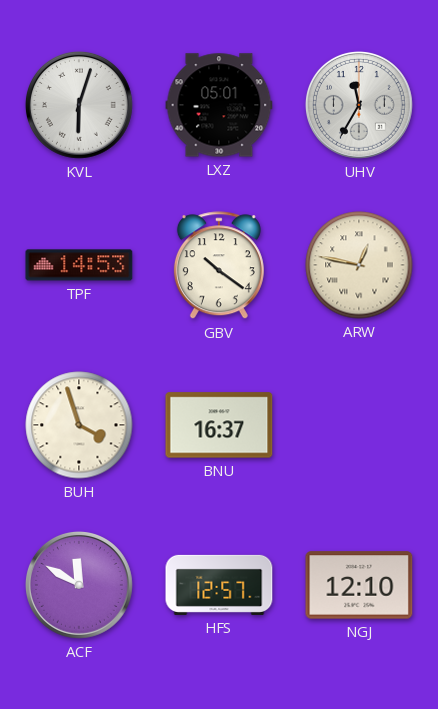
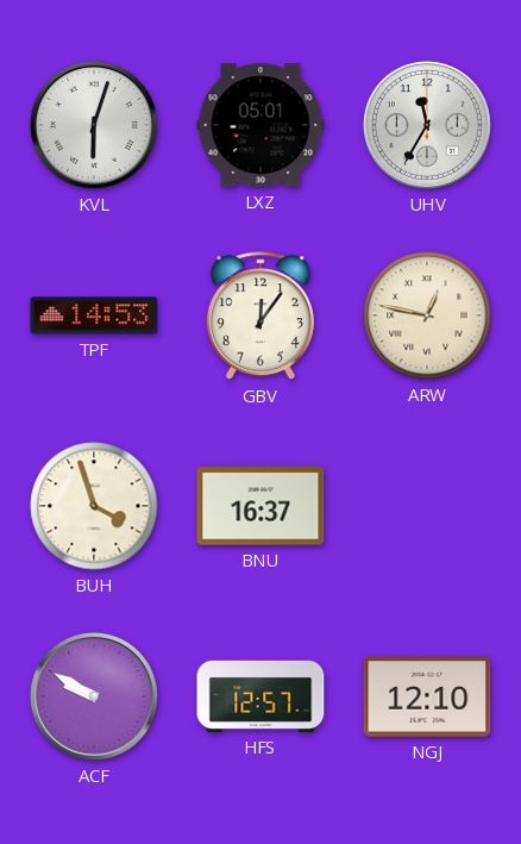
GBV: 10:21 -> 12:06
ACF: 11:50 -> 9:50
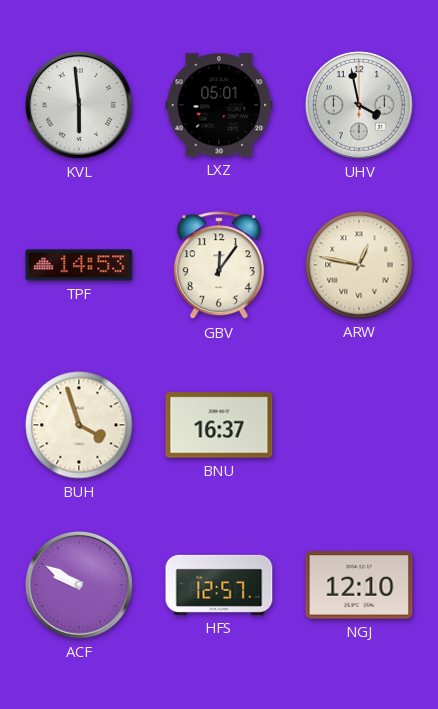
KVL: 6:03 -> 5:59
UHV: 11:35 -> 3:58
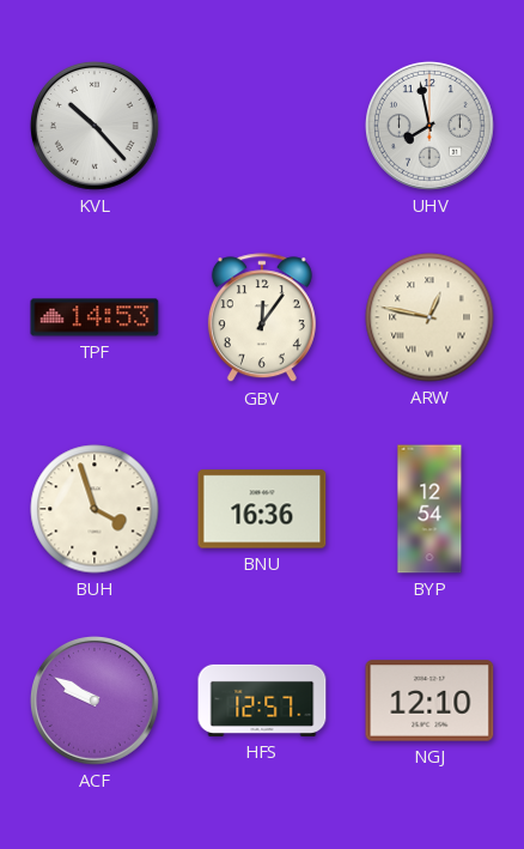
KVL: 5:59 -> 10:23
LXZ: 05:01 -> none
UHV: 3:58 -> 7:58
BNU: 16:37 -> 16:36
BYP: none -> 12:54
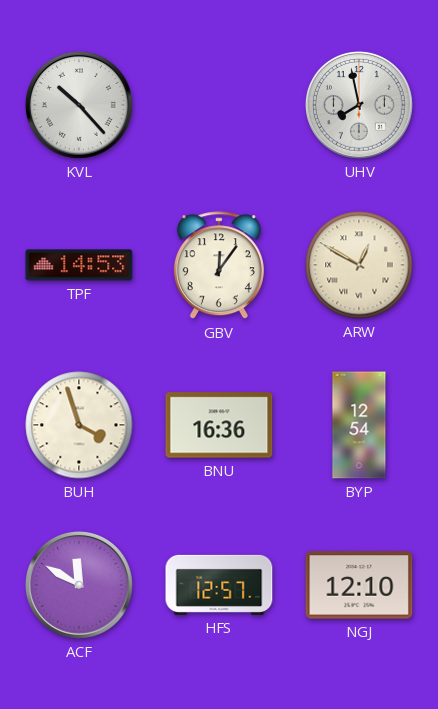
ARW: 12:47 -> 12:50
ACF: 9:50 -> 11:50
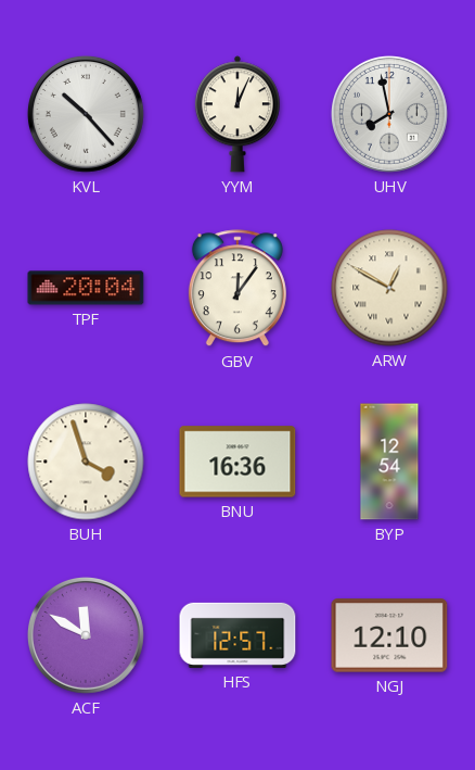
YYM: none -> 12:04
TPF: 14:53 -> 20:04
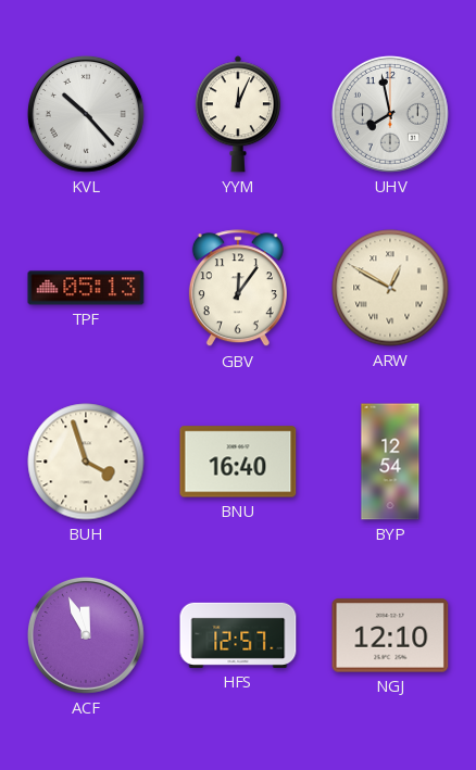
TPF: 20:04 -> 05:13
BNU: 16:36 -> 16:40
ACF: 11:50 -> 11:56
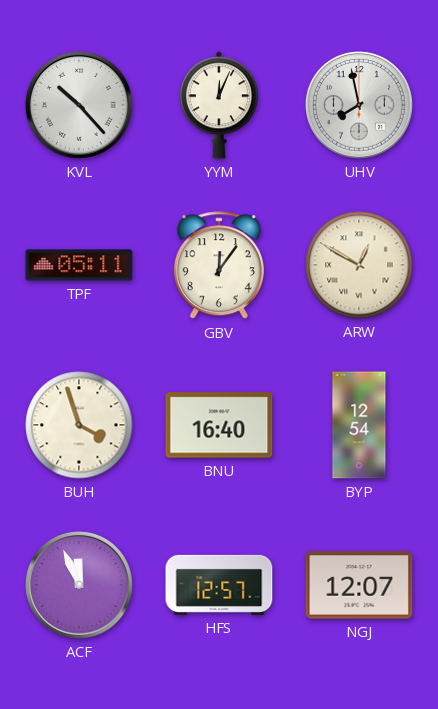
TPF: 05:13 -> 05:11
NGJ: 12:10 -> 12:07
